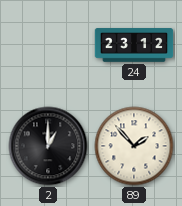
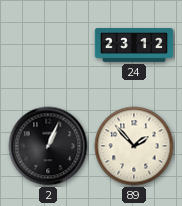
2: 1:00 -> 1:04
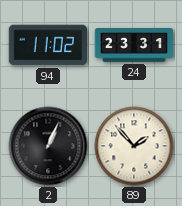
94: none -> 11:02
24: 23:12 -> 23:31
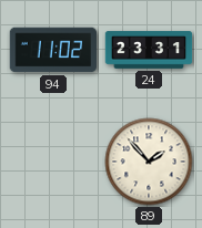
2: 1:04 -> none
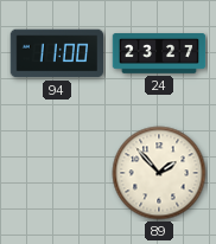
94: 11:02 -> 11:00
24: 23:31 -> 23:27
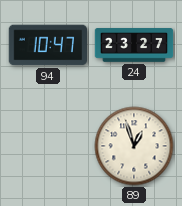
94: 11:00 -> 10:47
89: 1:53 -> 12:57
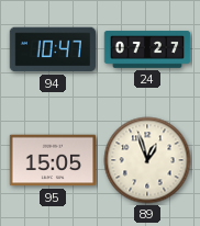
24: 23:27 -> 07:27
95: none -> 15:05
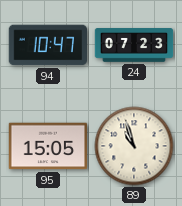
24: 07:27 -> 07:23
89: 12:57 -> 10:57
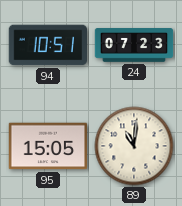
94: 10:47 -> 10:51
89: 10:57 -> 11:01
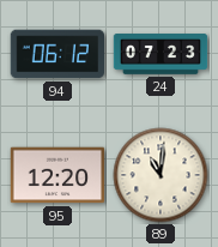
94: 10:51 -> 06:12
95: 15:05 -> 12:20
